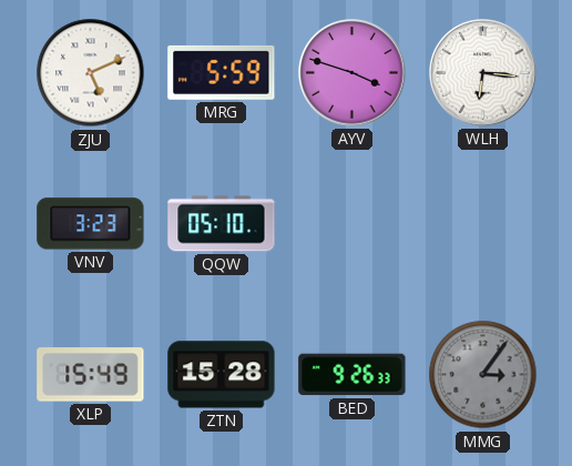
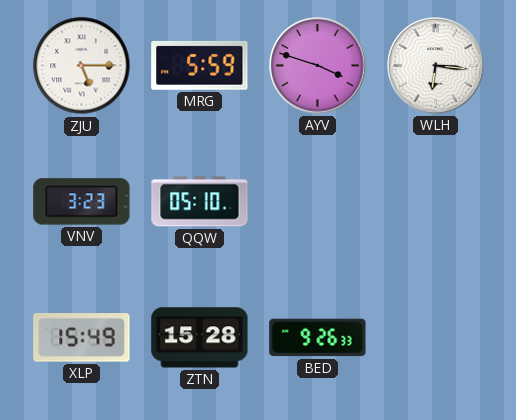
ZJU: 5:11 -> 5:15
MMG: 3:06 -> none
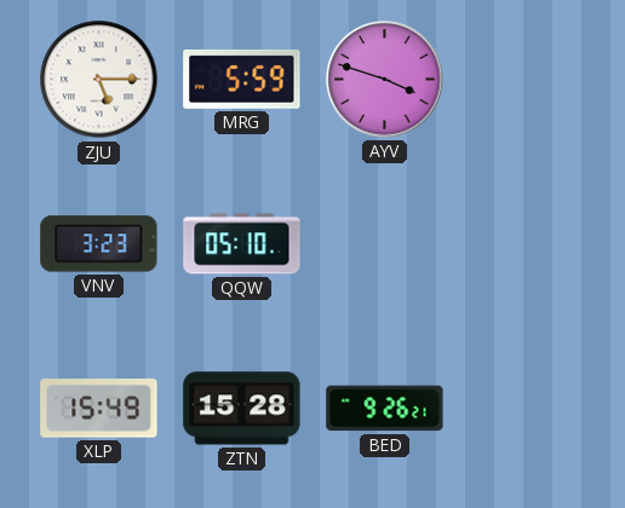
WLH: 6:16 -> none
BED: 9:26:33 -> 9:26:21
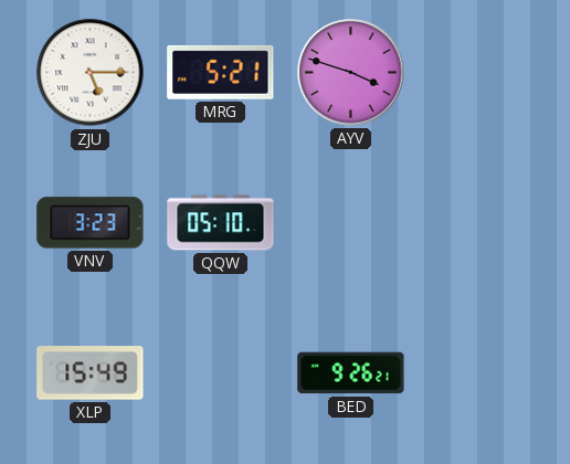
MRG: 5:59 -> 5:21
ZTN: 15:28 -> none
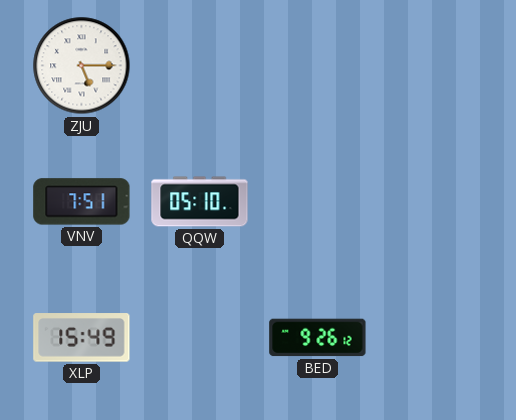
MRG: 5:21 -> none
AYV: 3:48 -> none
VNV: 3:23 -> 7:51
BED: 9:26:21 -> 9:26:12
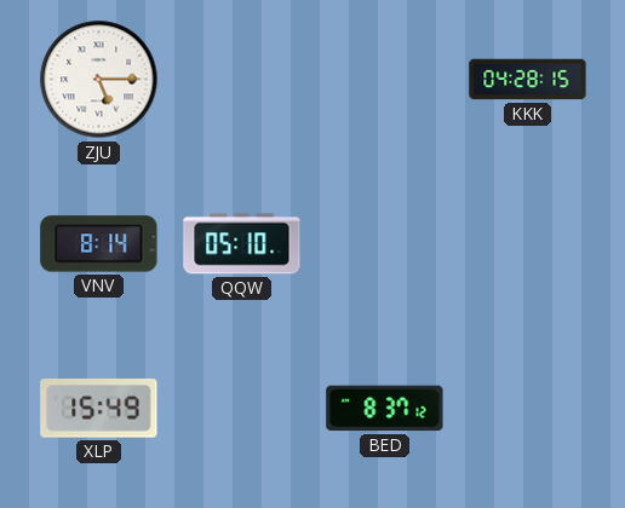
KKK: none -> 04:28
VNV: 7:51 -> 8:14
BED: 9:26 -> 8:37
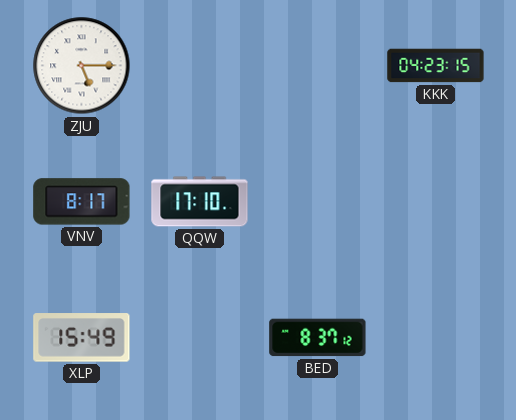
KKK: 04:28 -> 04:23
VNV: 8:14 -> 8:17
QQW: 05:10 -> 17:10
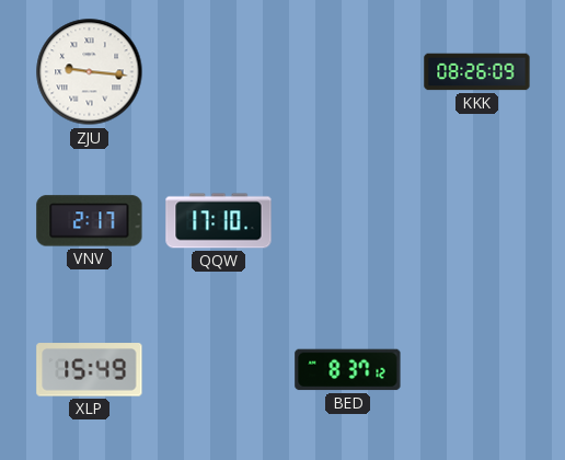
ZJU: 5:15 -> 9:16
KKK: 04:23 -> 08:26
VNV: 8:17 -> 2:17
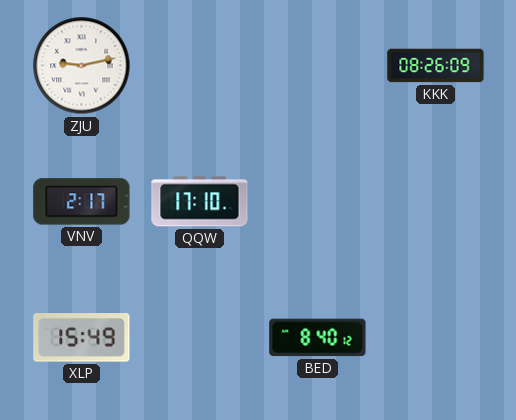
ZJU: 9:16 -> 9:13
BED: 8:37 -> 8:40
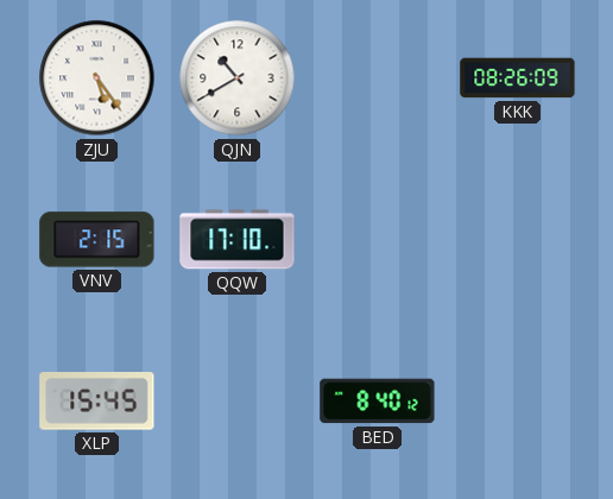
ZJU: 9:13 -> 5:24
QJN: none -> 10:40
VNV: 2:17 -> 2:15
XLP: 15:49 -> 15:45
